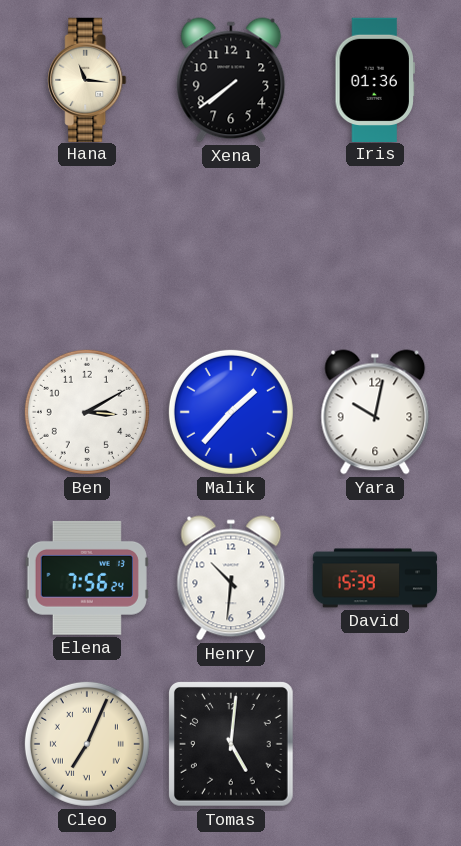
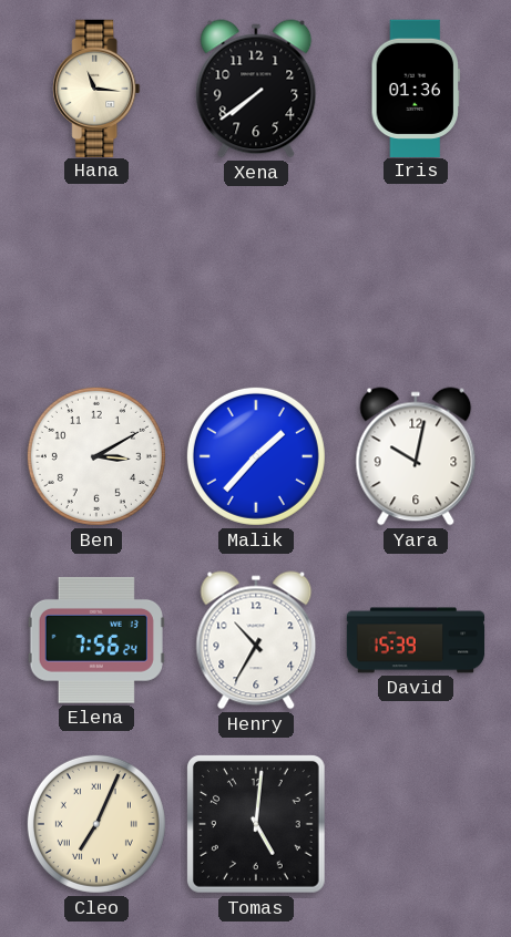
Henry: 10:31 -> 10:35
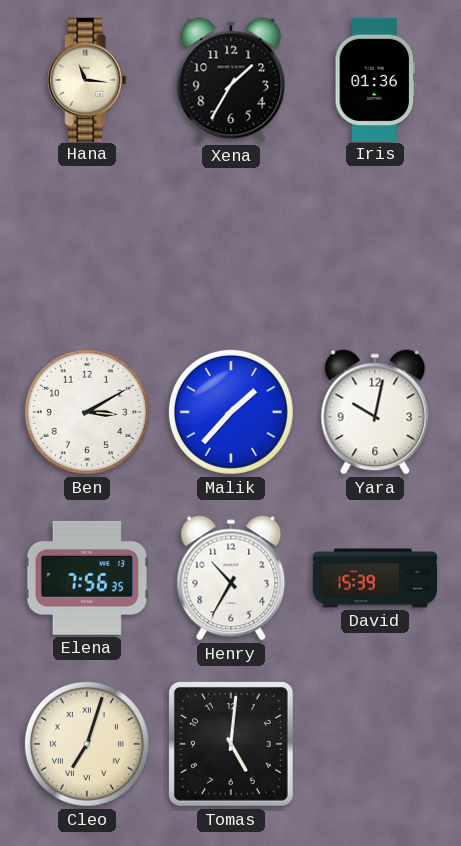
Xena: 7:39 -> 1:35
Elena: 7:56:24 -> 7:56:35
Cleo: 7:04 -> 7:03
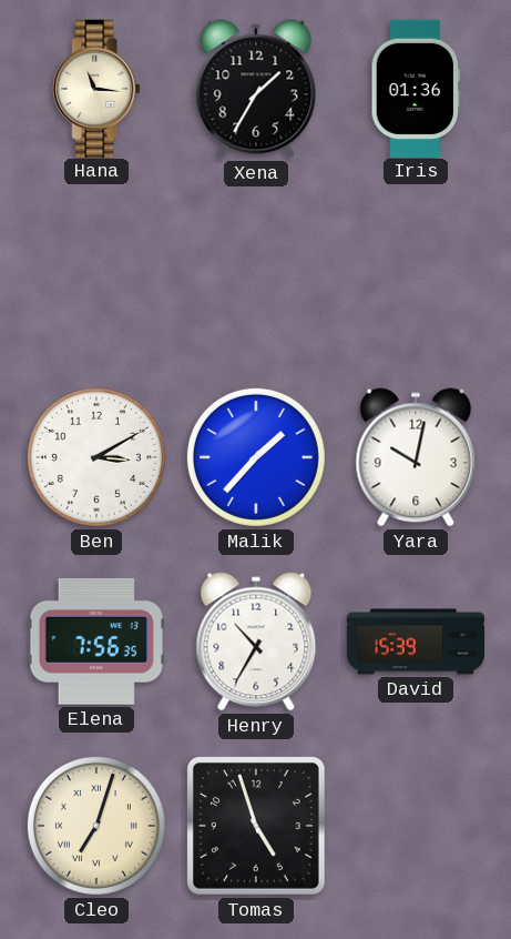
Tomas: 5:01 -> 4:57
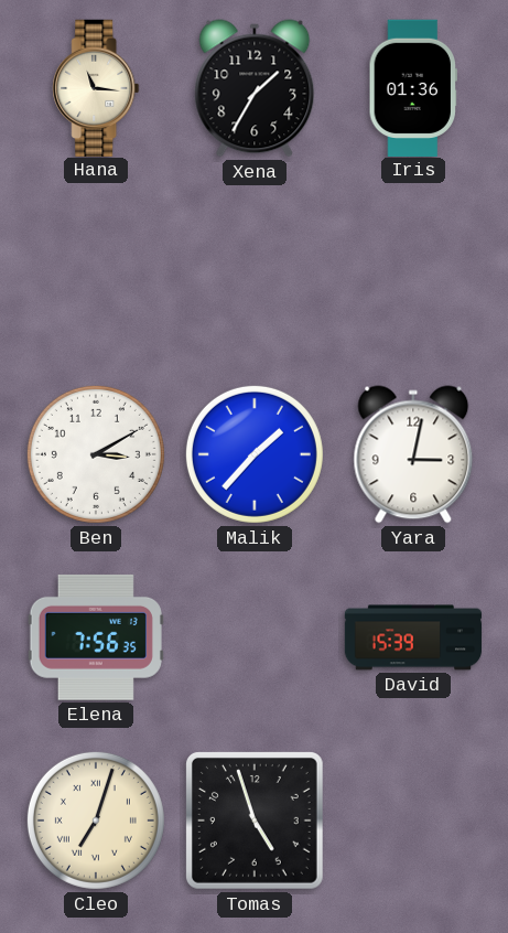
Yara: 10:02 -> 3:02
Henry: 10:35 -> none
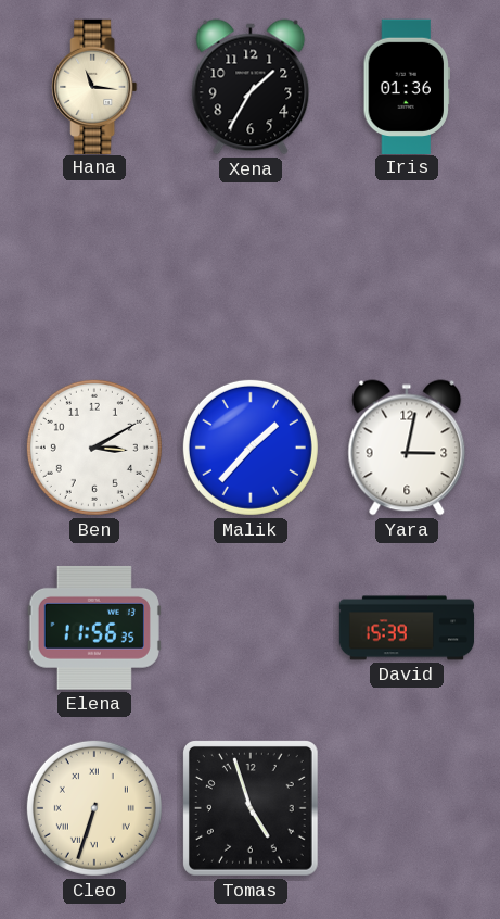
Elena: 7:56 -> 11:56
Cleo: 7:03 -> 6:33
